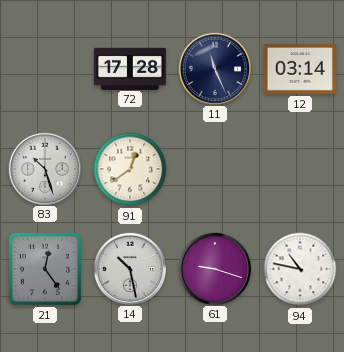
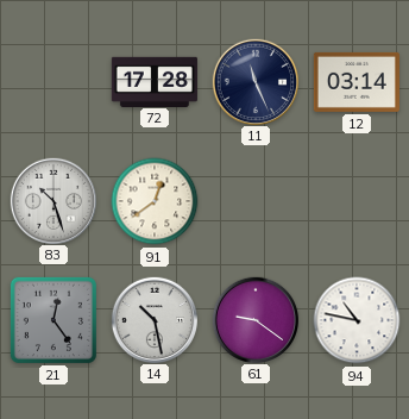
61: 9:18 -> 9:21
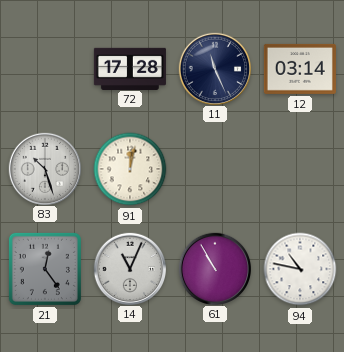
91: 12:39 -> 12:02
14: 10:28 -> 11:04
61: 9:21 -> 10:55
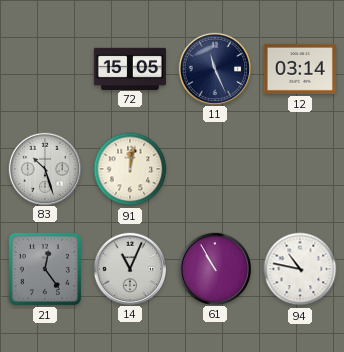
72: 17:28 -> 15:05
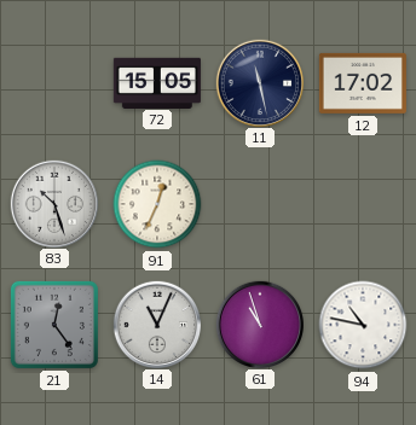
11: 11:26 -> 11:28
12: 03:14 -> 17:02
91: 12:02 -> 12:34
61: 10:55 -> 10:57
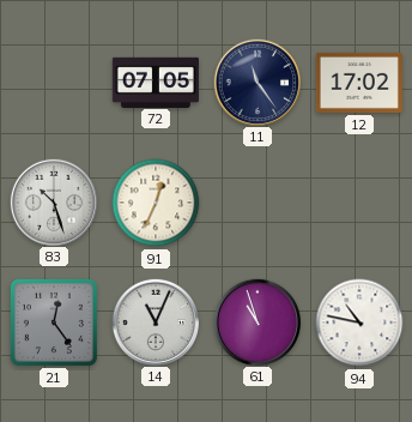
72: 15:05 -> 07:05
11: 11:28 -> 11:24
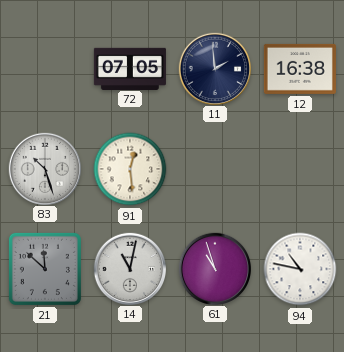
11: 11:24 -> 1:59
12: 17:02 -> 16:38
91: 12:34 -> 12:29
21: 12:24 -> 11:52
14: 11:04 -> 11:02
